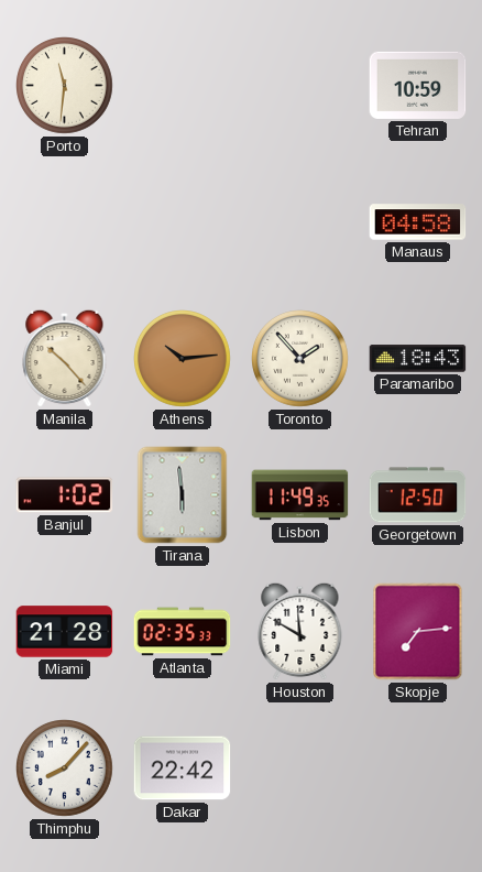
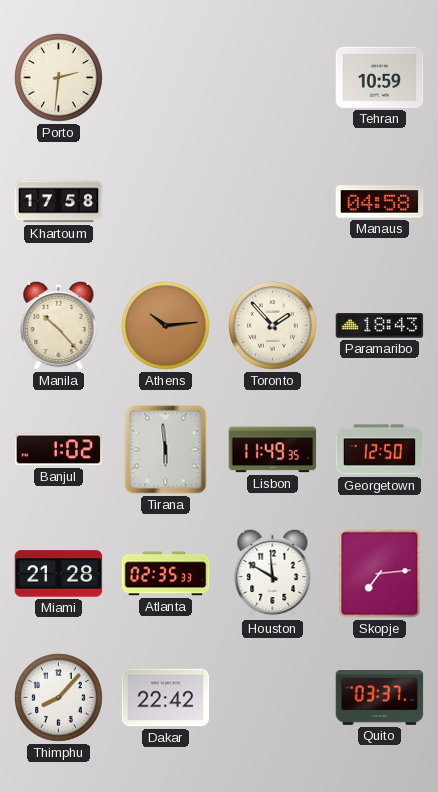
Porto: 11:31 -> 2:31
Khartoum: none -> 17:58
Quito: none -> 03:37
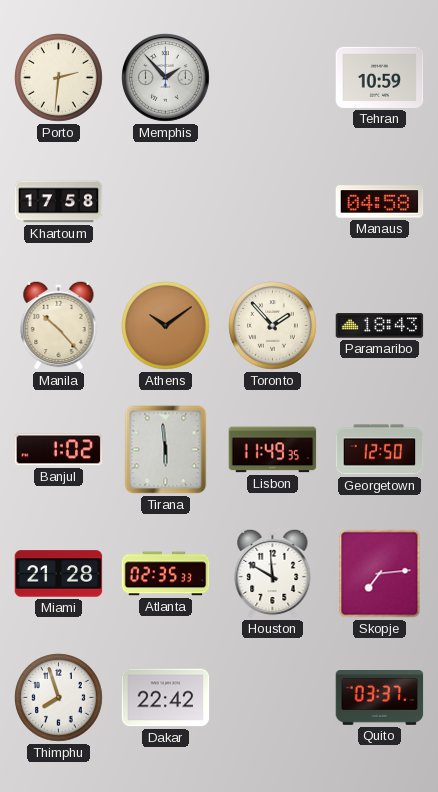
Memphis: none -> 1:53
Athens: 10:14 -> 10:09
Thimphu: 8:07 -> 7:57
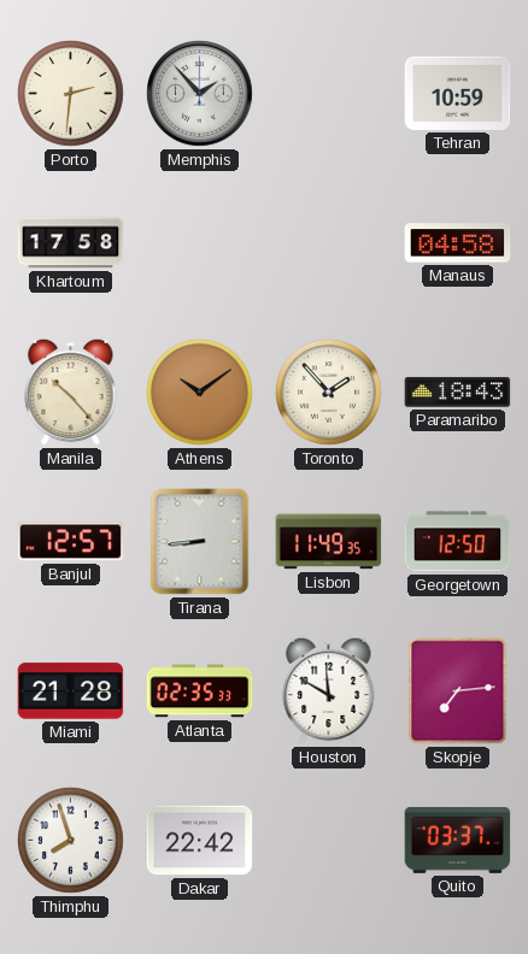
Banjul: 1:02 -> 12:57
Tirana: 5:59 -> 8:44
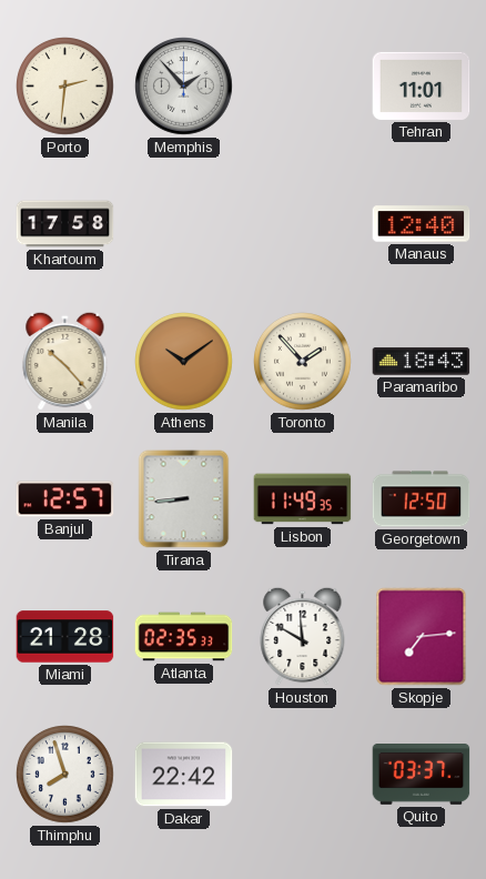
Tehran: 10:59 -> 11:01
Manaus: 04:58 -> 12:40
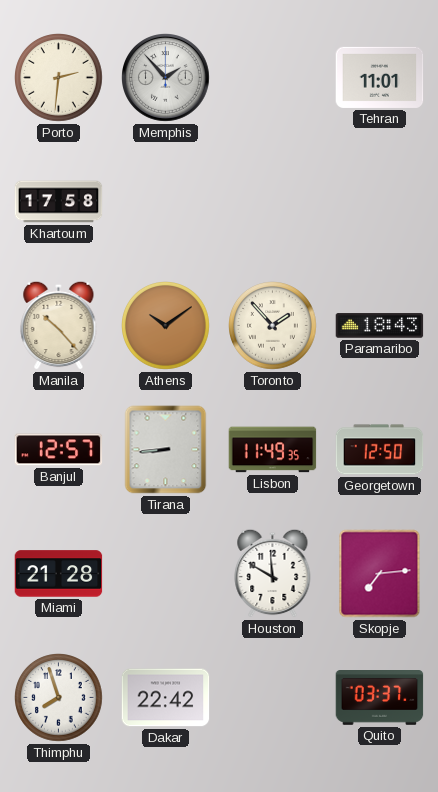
Manaus: 12:40 -> none
Atlanta: 02:35 -> none
